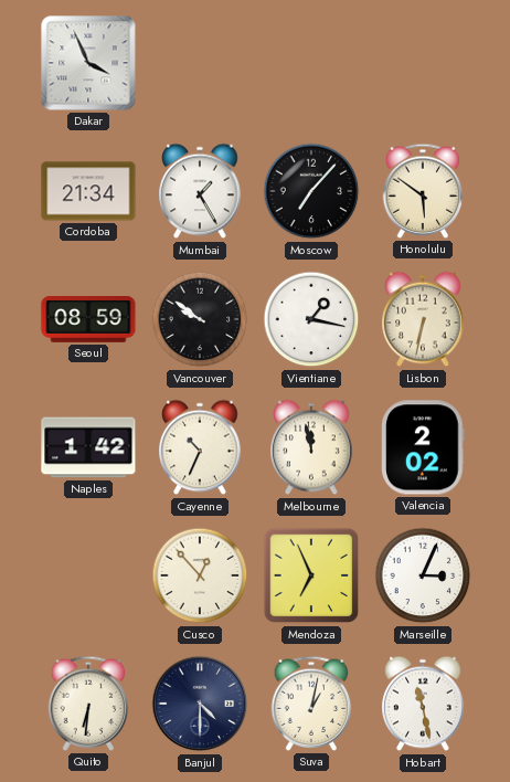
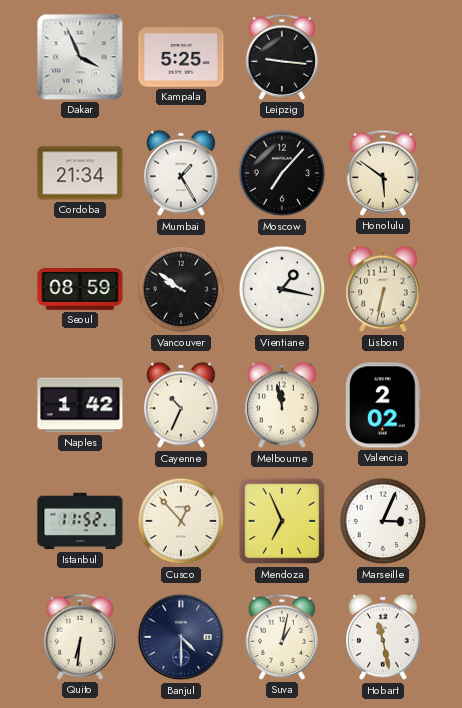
Kampala: none -> 5:25
Leipzig: none -> 9:16
Istanbul: none -> 11:52
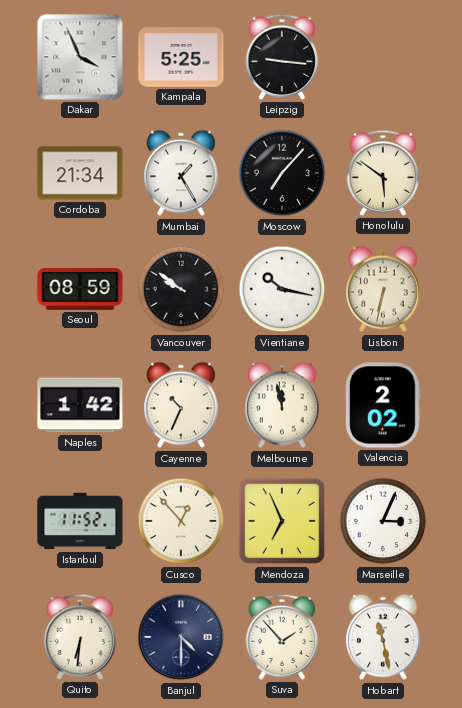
Vientiane: 1:17 -> 10:17
Suva: 1:02 -> 1:53
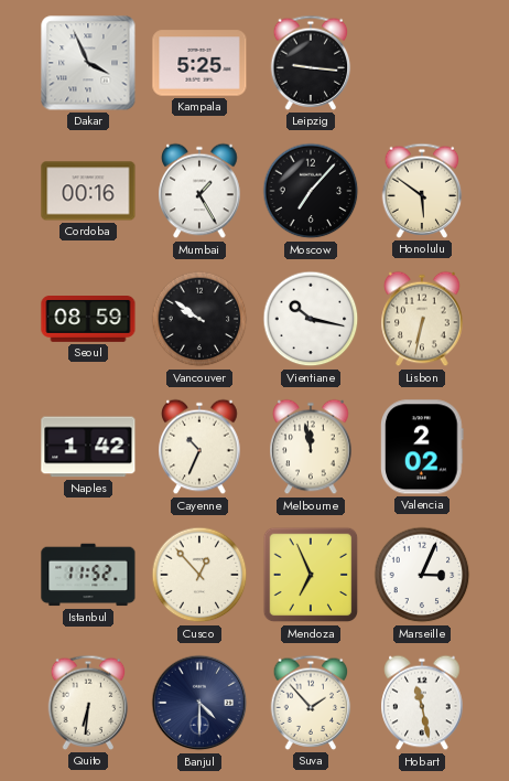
Cordoba: 21:34 -> 00:16
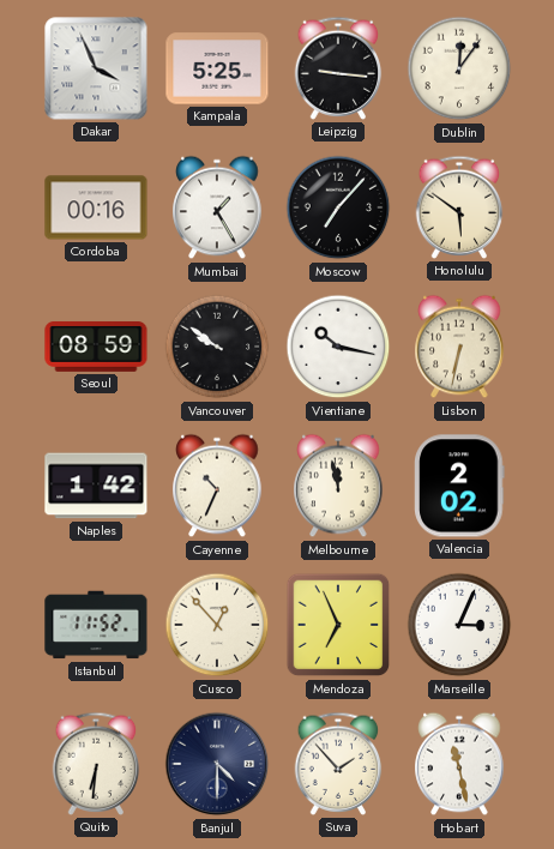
Dublin: none -> 12:06
